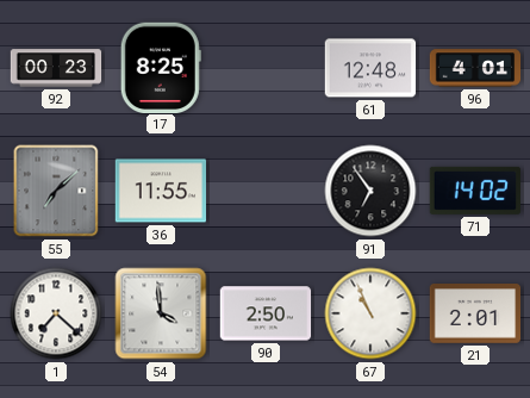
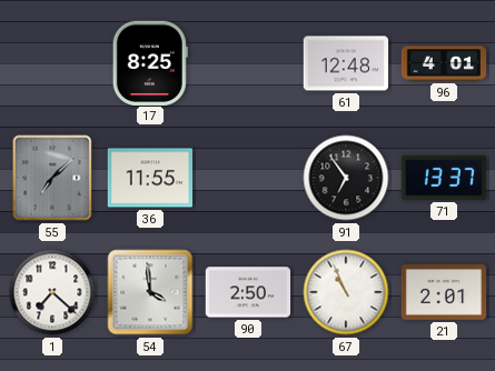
92: 00:23 -> none
71: 14:02 -> 13:37
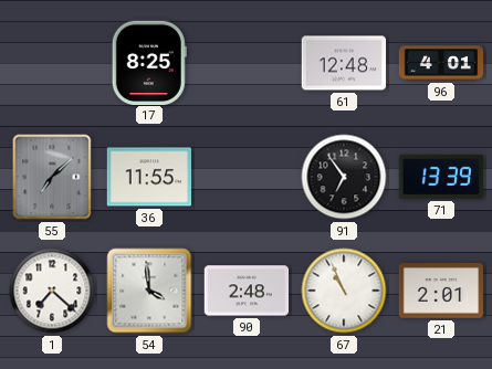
71: 13:37 -> 13:39
90: 2:50 -> 2:48
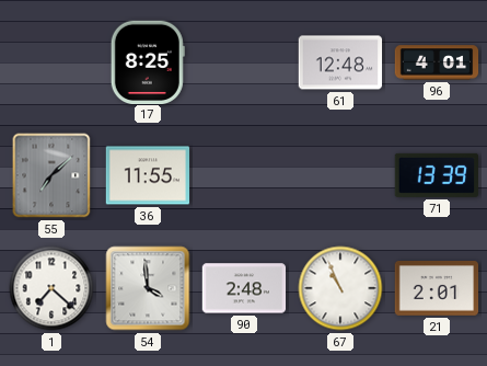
91: 6:54 -> none
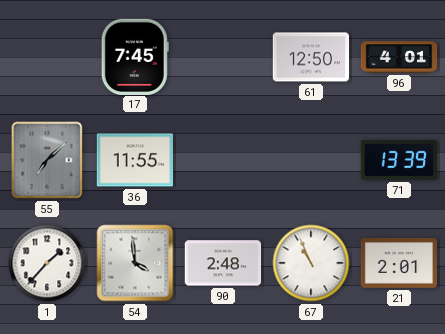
17: 8:25 -> 7:45
61: 12:48 -> 12:50
1: 7:22 -> 1:37
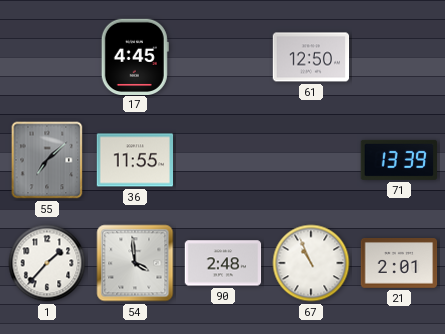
17: 7:45 -> 4:45
96: 4:01 -> none
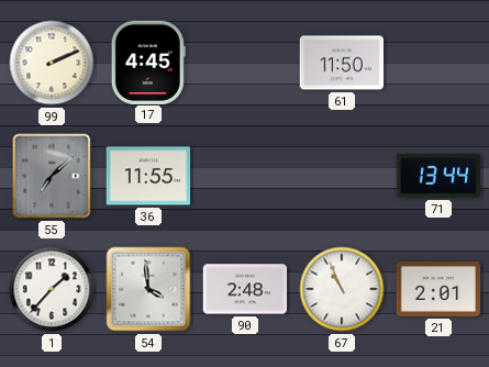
99: none -> 2:11
61: 12:50 -> 11:50
71: 13:39 -> 13:44
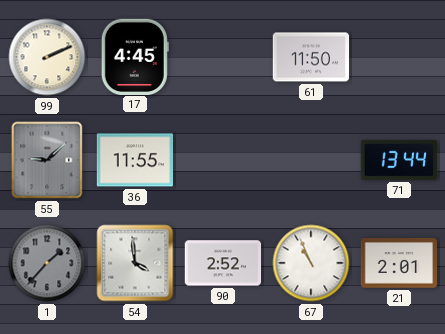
55: 7:08 -> 9:08
1 dial: white -> grey
90: 2:48 -> 2:52
